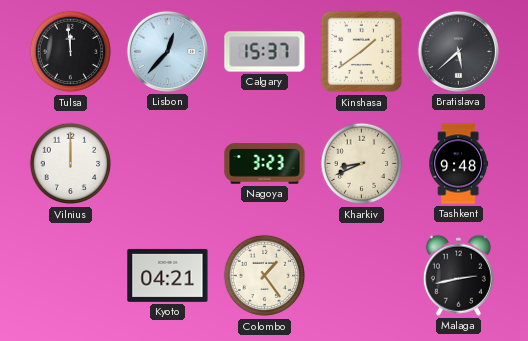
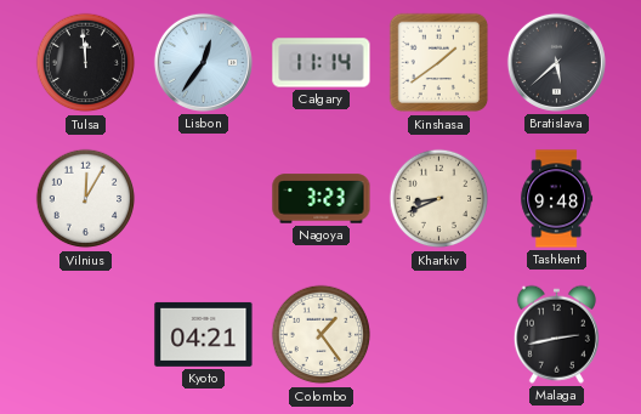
Lisbon: 12:37 -> 12:36
Calgary: 15:37 -> 11:14
Vilnius: 12:00 -> 12:05
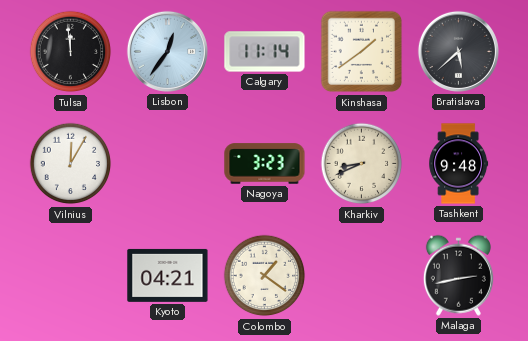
Colombo: 1:24 -> 1:21
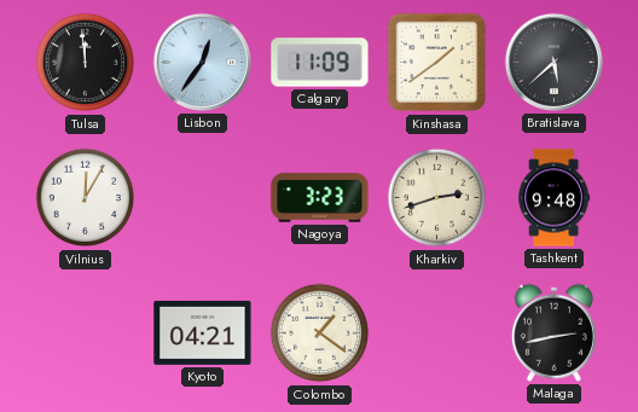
Calgary: 11:14 -> 11:09
Kharkiv: 8:41 -> 2:42
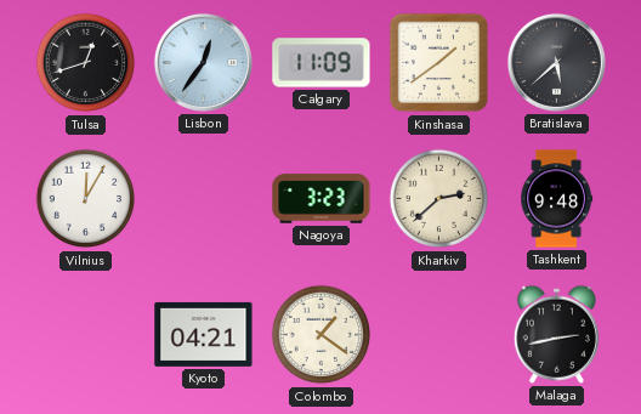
Tulsa: 11:59 -> 12:42
Kharkiv: 2:42 -> 2:38
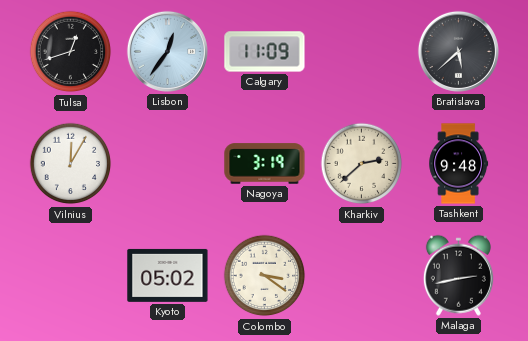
Kinshasa: 1:39 -> none
Nagoya: 3:23 -> 3:19
Kyoto: 04:21 -> 05:02
Colombo: 1:21 -> 3:21
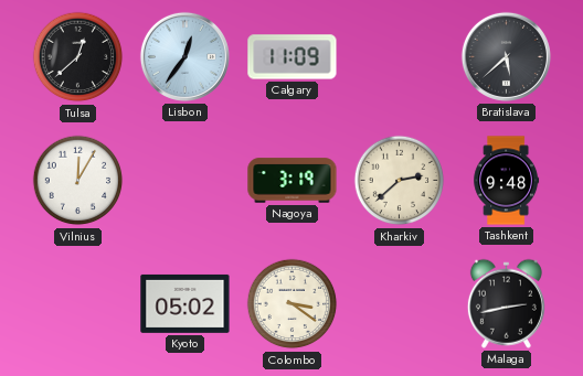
Tulsa: 12:42 -> 12:38
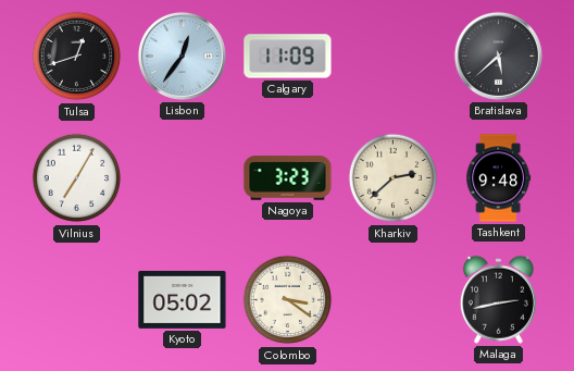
Tulsa: 12:38 -> 12:42
Vilnius: 12:05 -> 7:05
Nagoya: 3:19 -> 3:23
